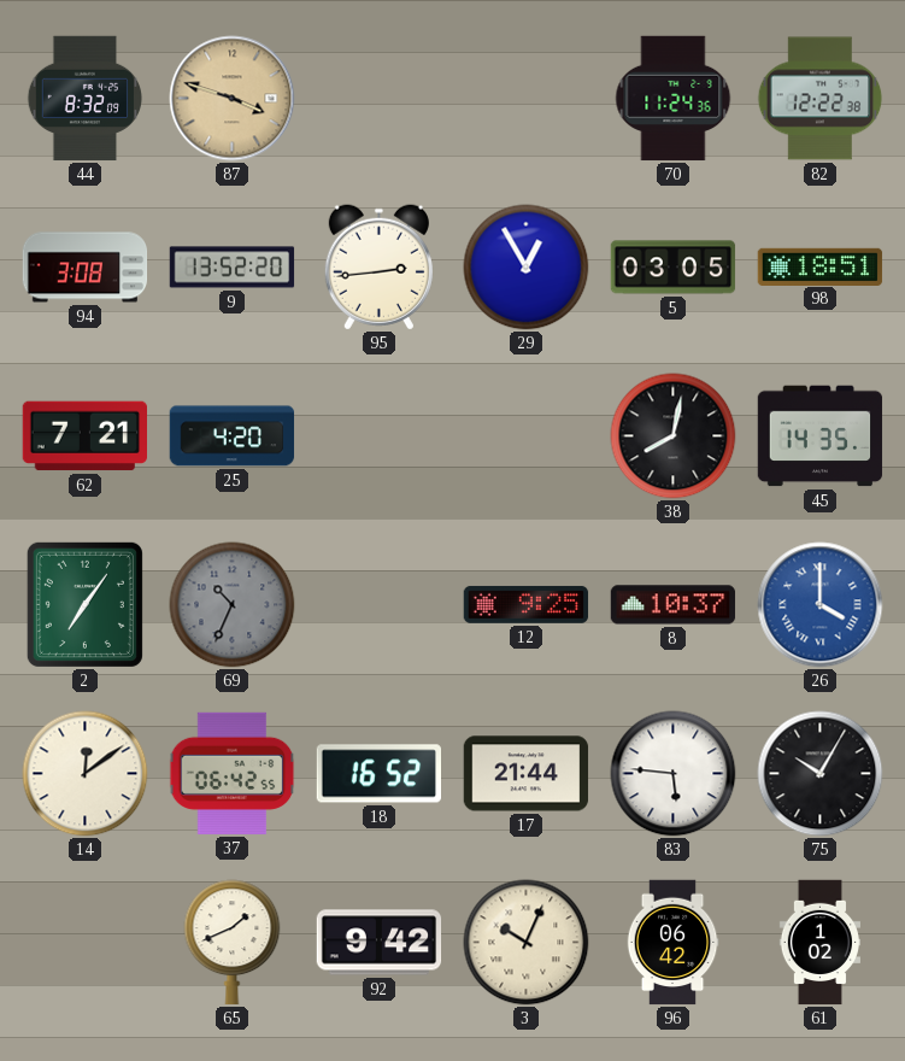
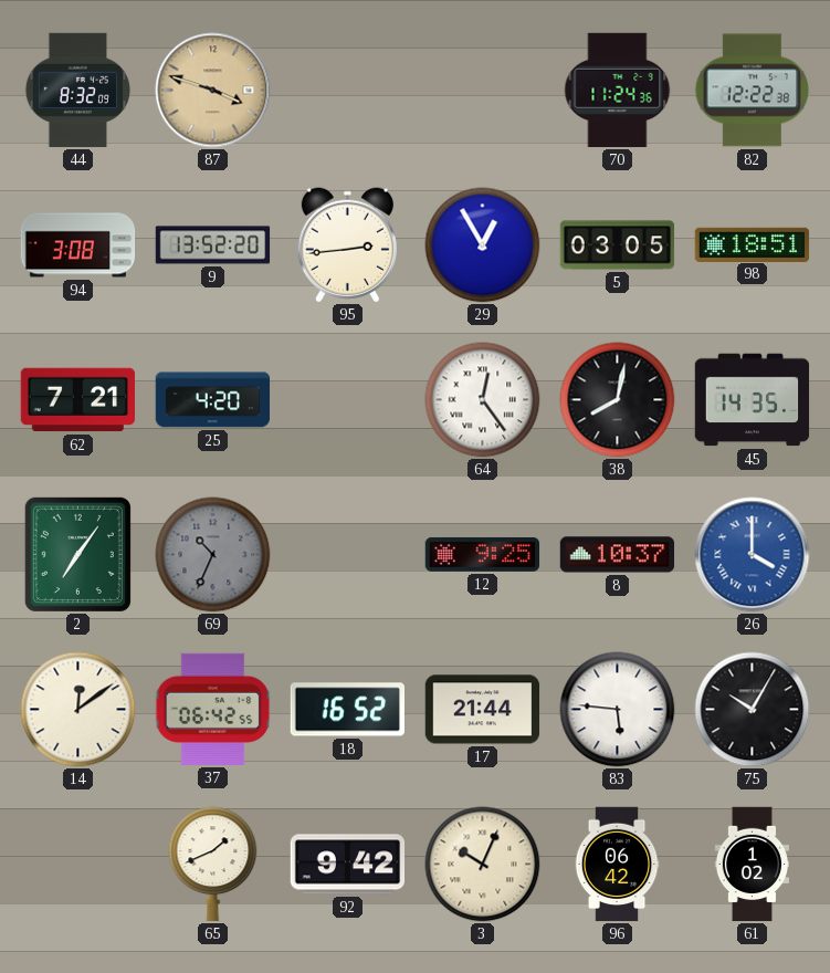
64: none -> 12:24
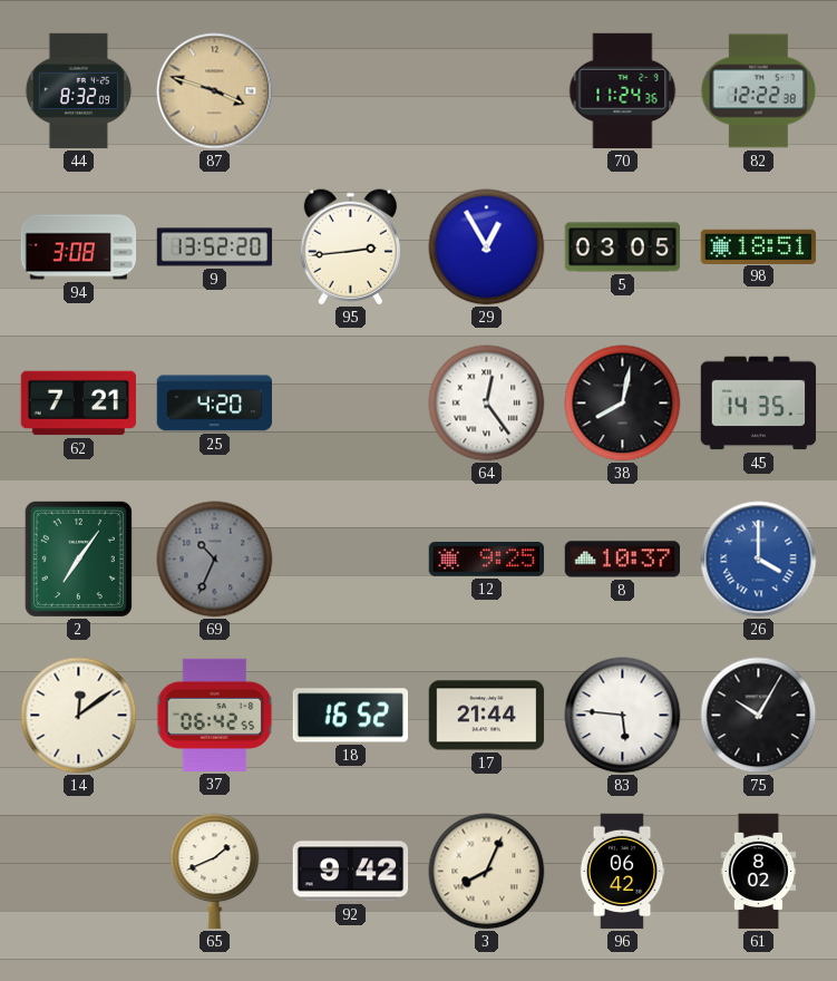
3: 10:04 -> 8:04
61: 1:02 -> 8:02
